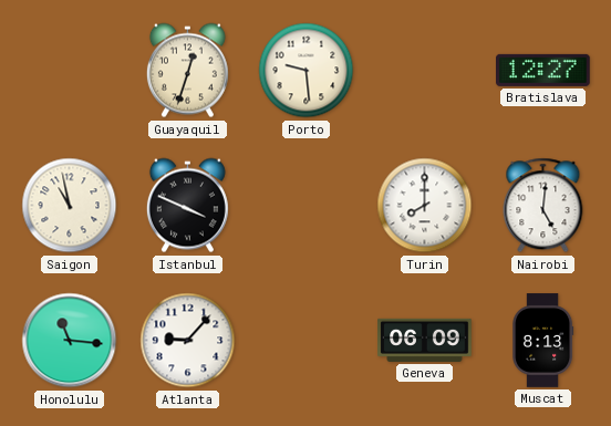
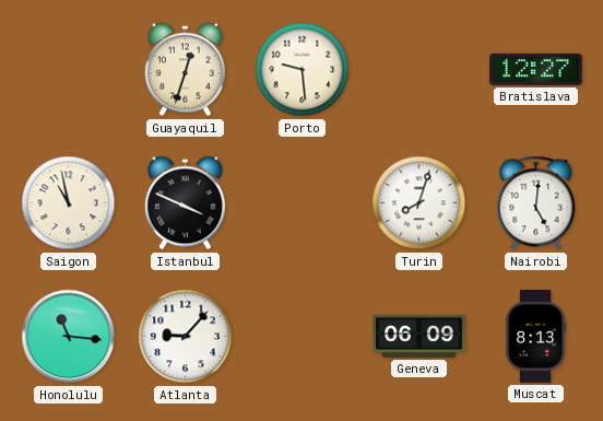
Turin: 8:00 -> 8:03
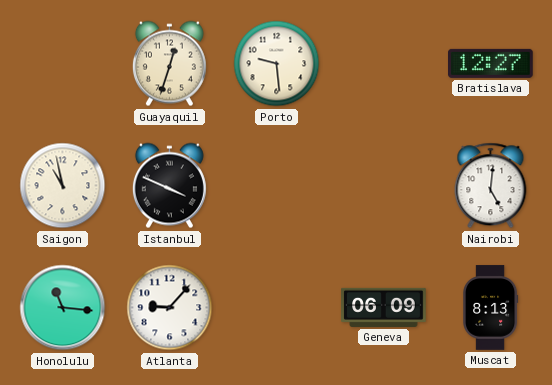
Turin: 8:03 -> none
